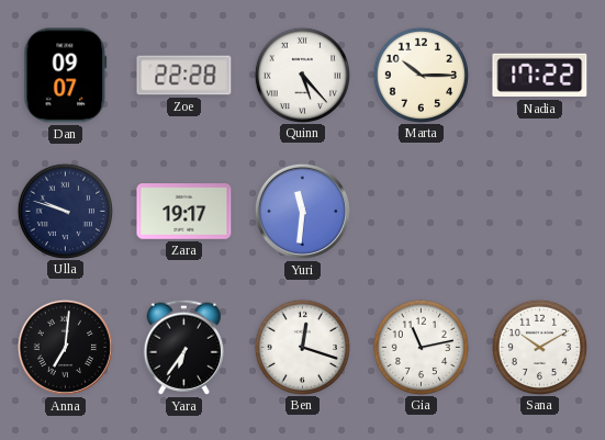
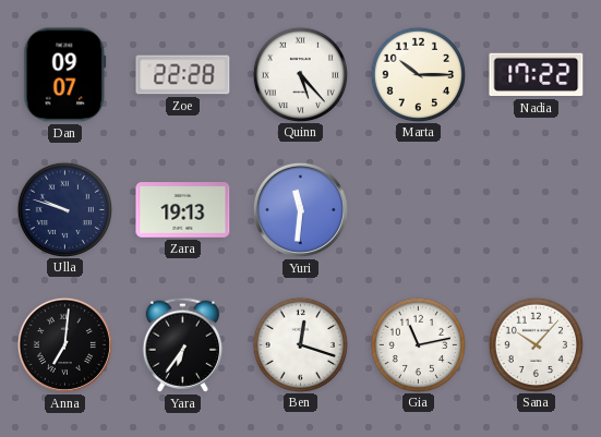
Zara: 19:17 -> 19:13
Sana: 10:10 -> 10:07
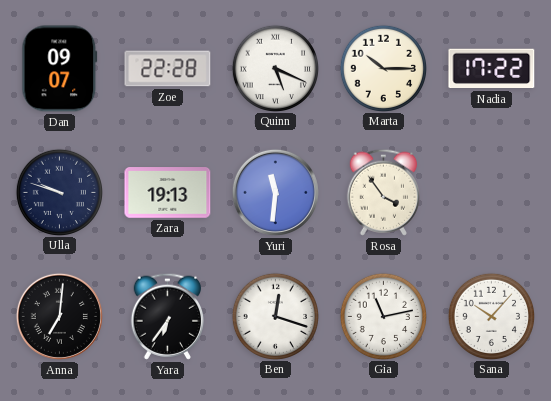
Quinn: 5:23 -> 5:19
Rosa: none -> 3:54
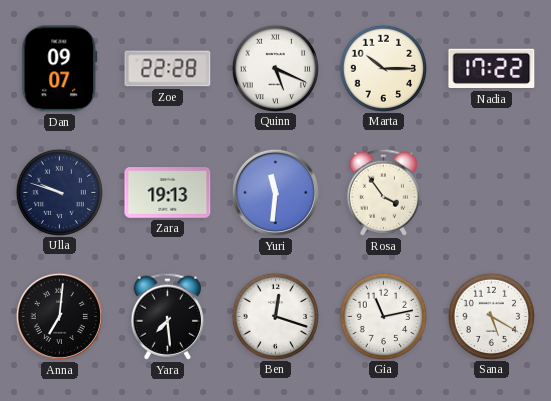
Yara: 6:36 -> 7:29
Sana: 10:07 -> 5:20
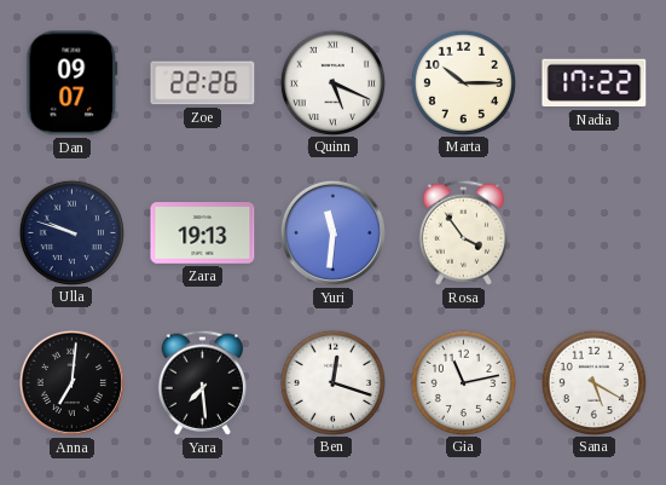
Zoe: 22:28 -> 22:26
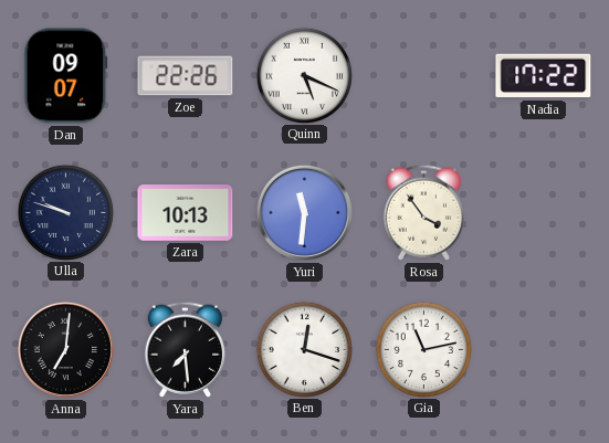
Marta: 10:15 -> none
Zara: 19:13 -> 10:13
Sana: 5:20 -> none
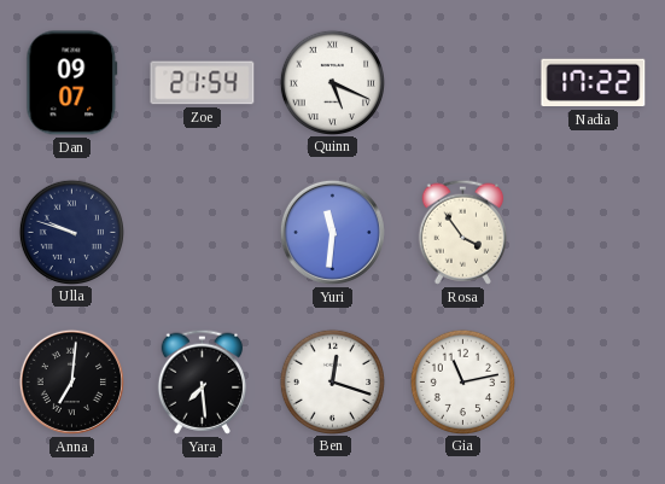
Zoe: 22:26 -> 21:54
Zara: 10:13 -> none
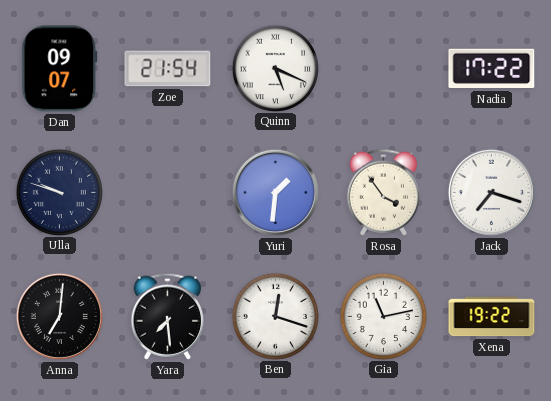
Yuri: 11:31 -> 1:31
Jack: none -> 7:18
Xena: none -> 19:22
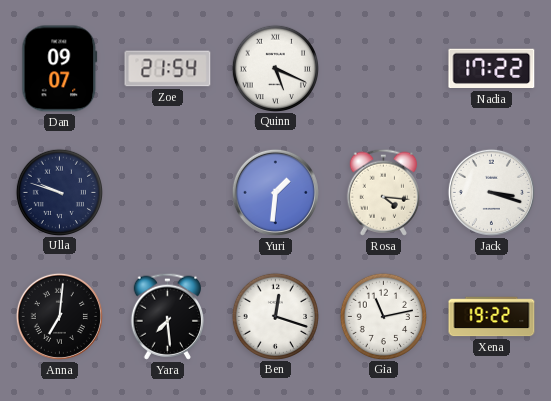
Rosa: 3:54 -> 4:16
Jack: 7:18 -> 3:18
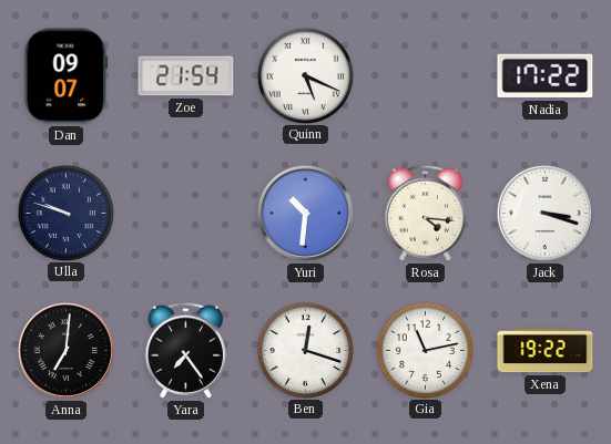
Yuri: 1:31 -> 10:31
Yara: 7:29 -> 7:24
